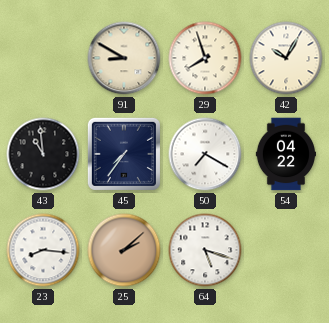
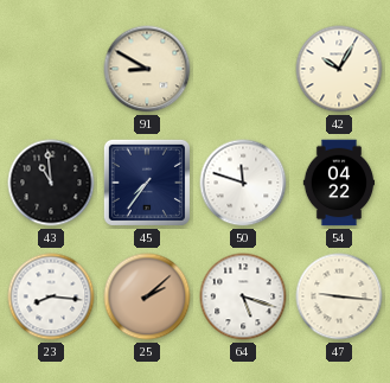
29: 7:57 -> none
50: 7:20 -> 11:48
47: none -> 9:16
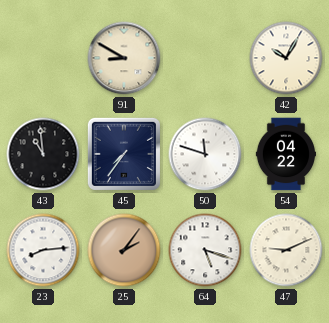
23: 8:16 -> 8:14
25: 2:08 -> 2:06
47: 9:16 -> 9:11
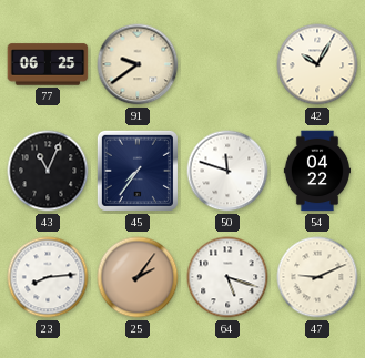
77: none -> 06:25
91: 8:50 -> 9:39
43: 10:59 -> 11:04
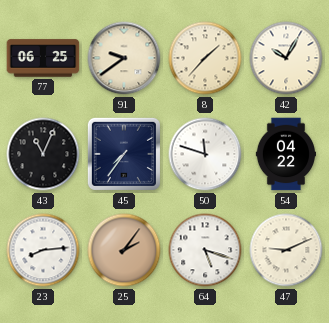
8: none -> 1:37
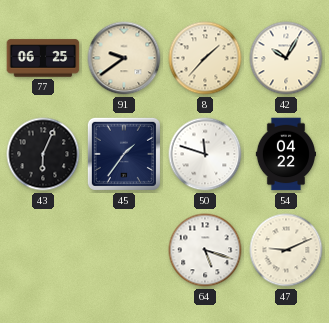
43: 11:04 -> 6:04
45: 7:36 -> 1:36
23: 8:14 -> none
25: 2:06 -> none
